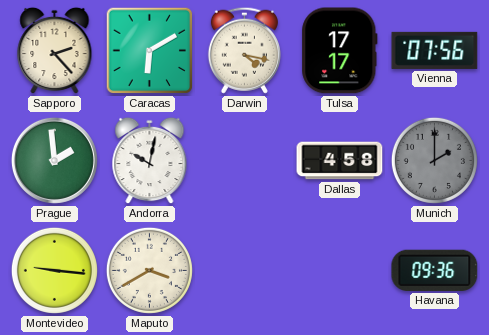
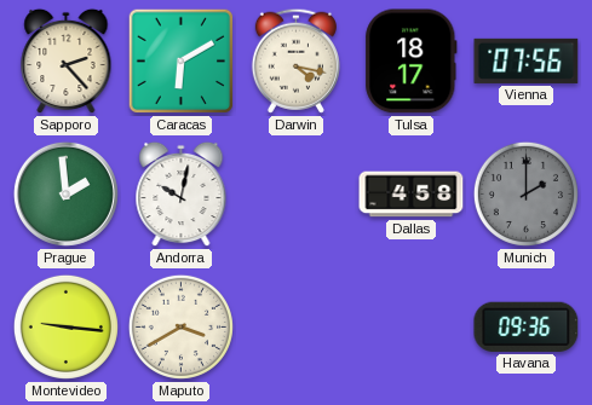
Tulsa: 17:17 -> 18:17
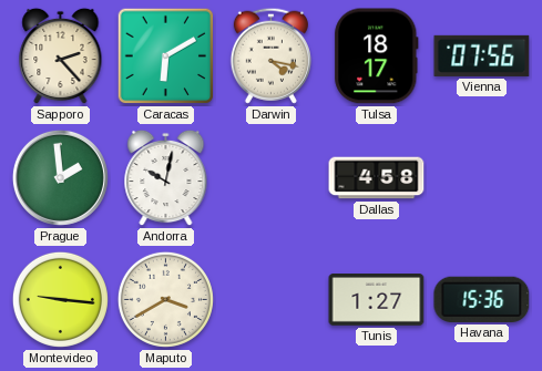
Munich: 2:00 -> none
Tunis: none -> 1:27
Havana: 09:36 -> 15:36
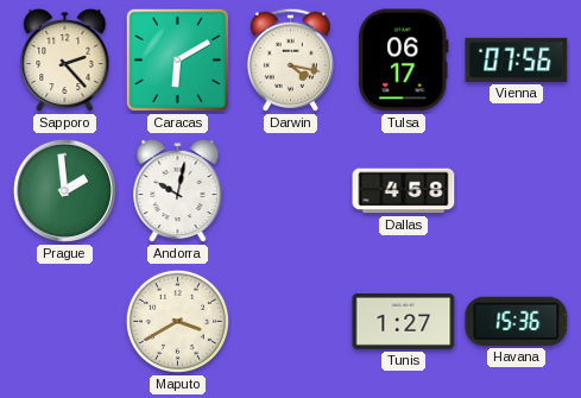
Tulsa: 18:17 -> 06:17
Montevideo: 9:16 -> none
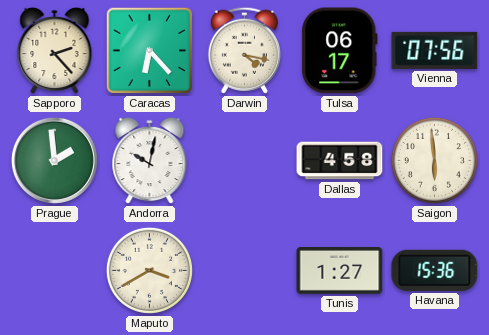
Caracas: 6:10 -> 6:23
Saigon: none -> 5:59
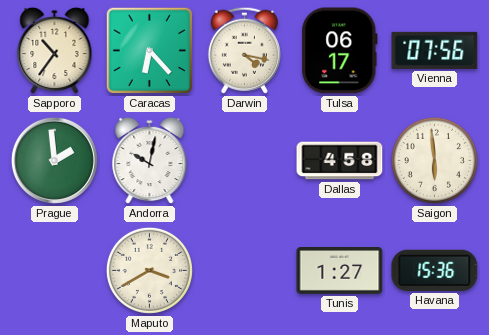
Sapporo: 2:23 -> 10:36
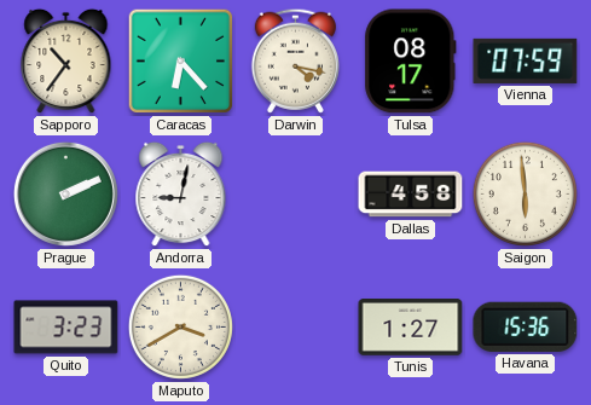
Tulsa: 06:17 -> 08:17
Vienna: 07:56 -> 07:59
Prague: 1:59 -> 2:11
Andorra: 10:02 -> 9:02
Quito: none -> 3:23
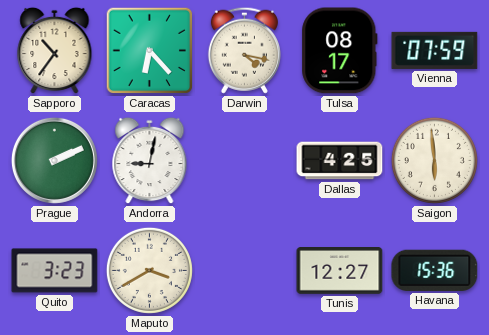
Dallas: 4:58 -> 4:25
Tunis: 1:27 -> 12:27
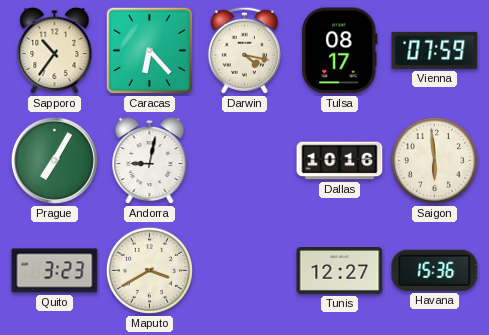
Prague: 2:11 -> 7:05
Dallas: 4:25 -> 10:16
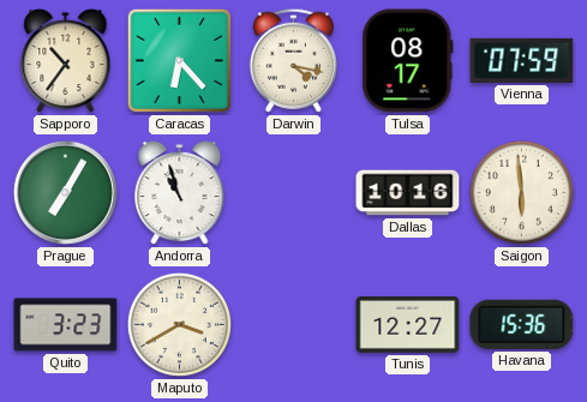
Andorra: 9:02 -> 10:57
